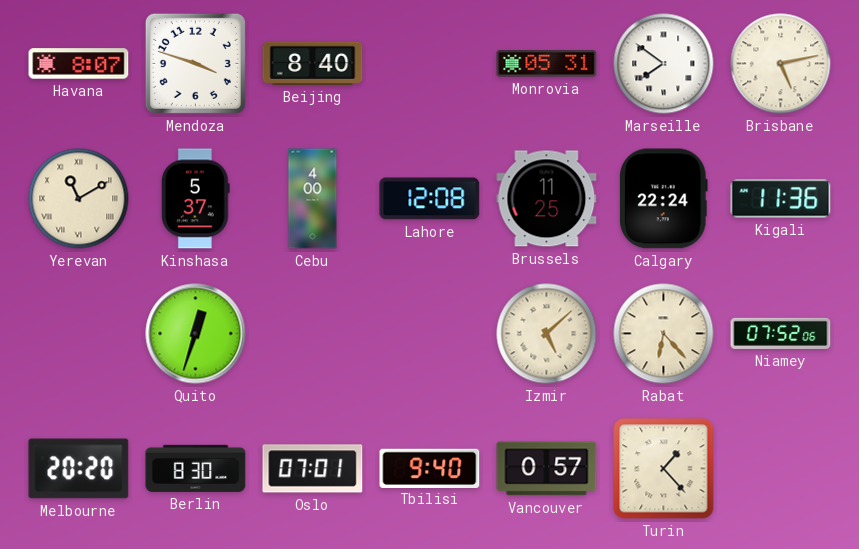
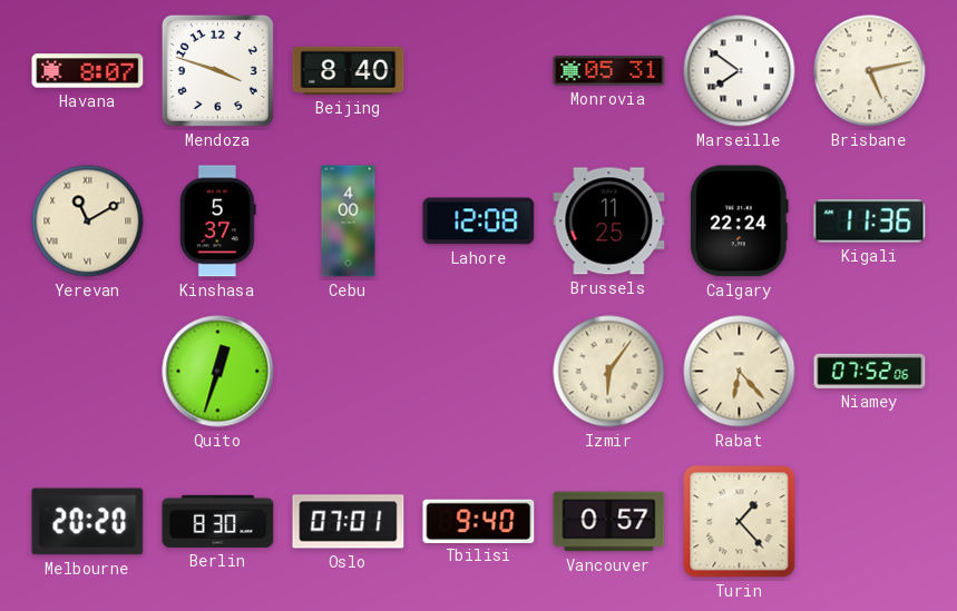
Izmir: 5:08 -> 6:06
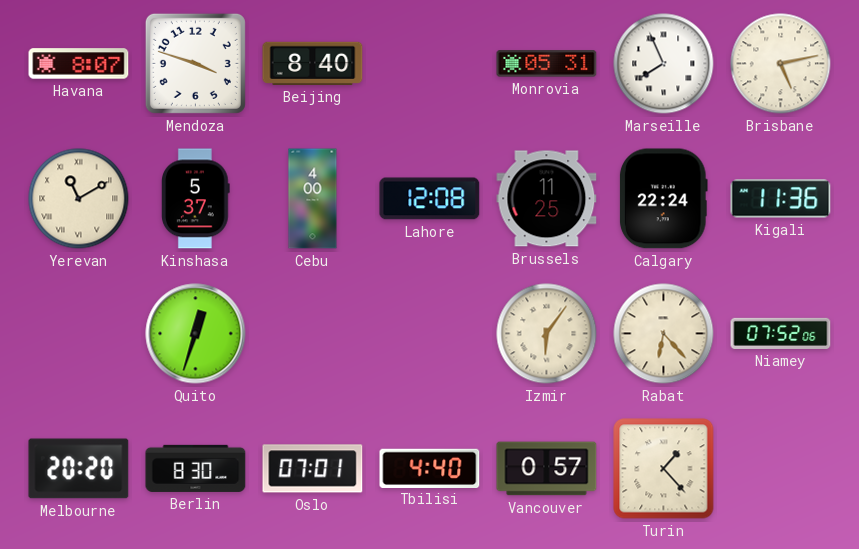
Marseille: 7:51 -> 7:56
Tbilisi: 9:40 -> 4:40
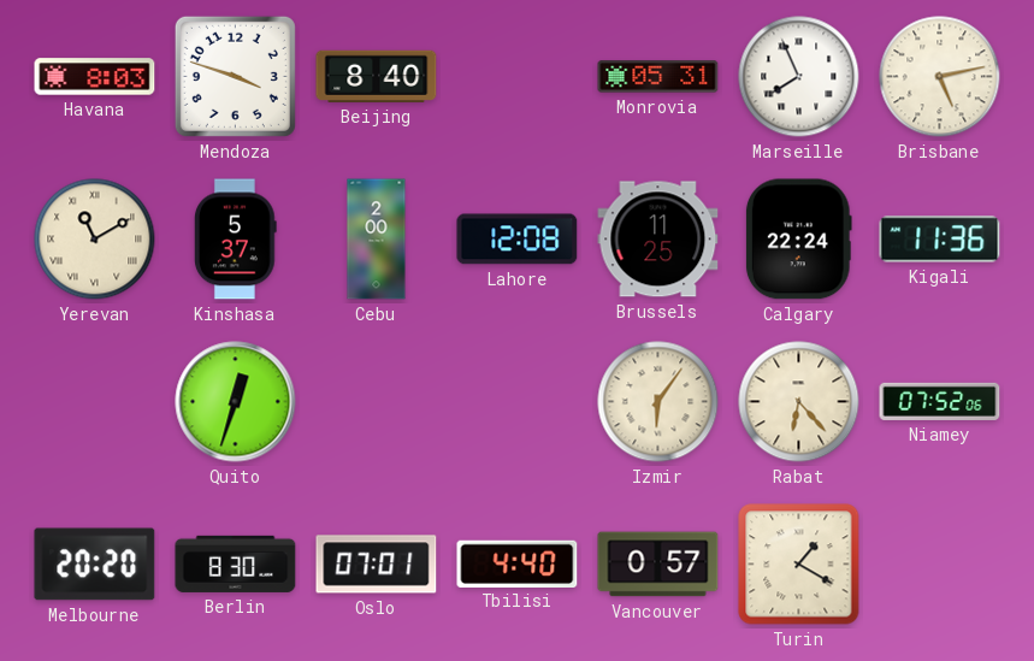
Havana: 8:07 -> 8:03
Cebu: 4:00 -> 2:00
Turin: 1:23 -> 1:20
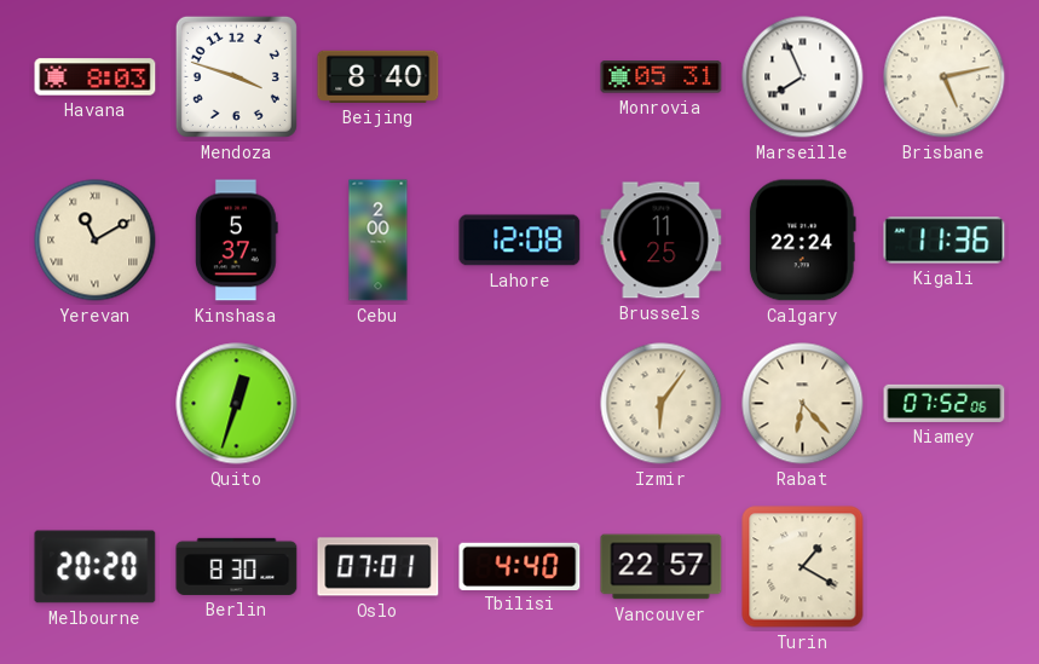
Vancouver: 0:57 -> 22:57
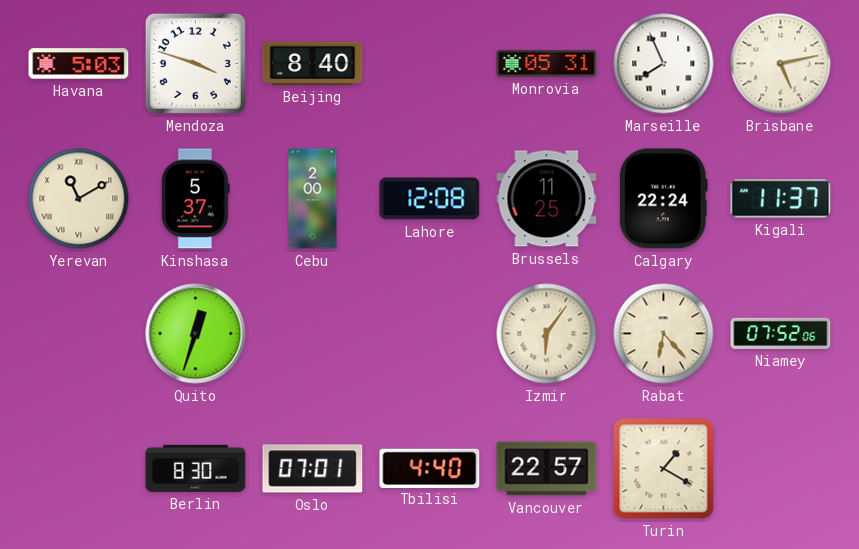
Havana: 8:03 -> 5:03
Kigali: 11:36 -> 11:37
Melbourne: 20:20 -> none
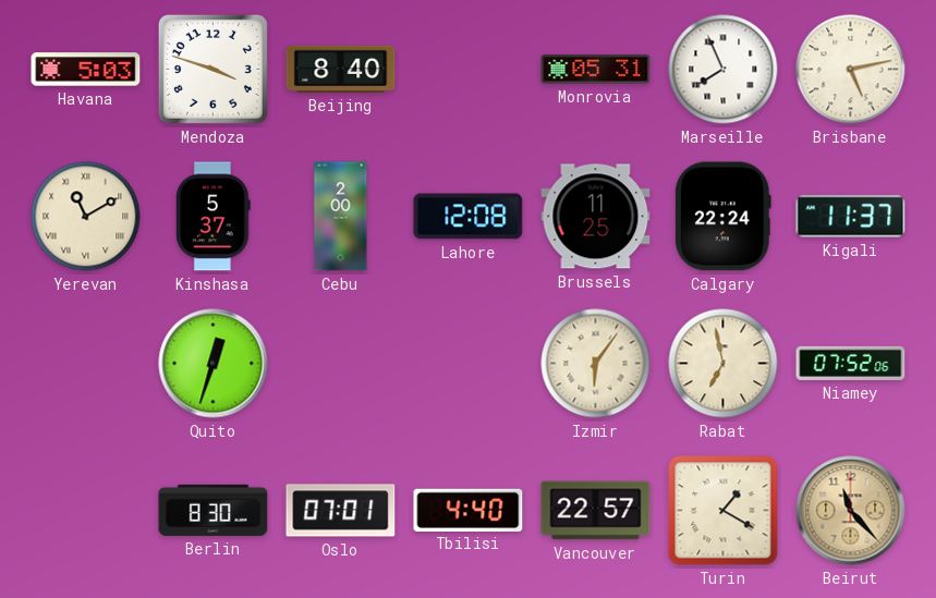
Rabat: 6:23 -> 6:58
Beirut: none -> 11:23
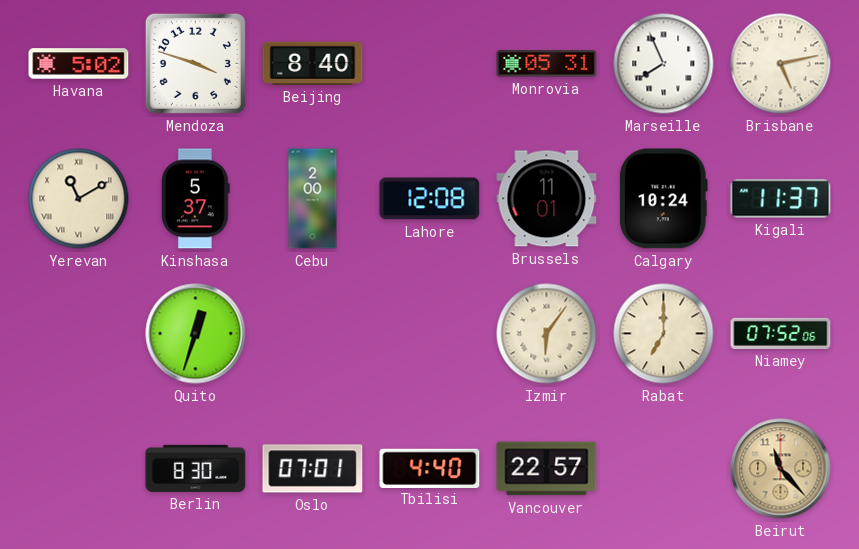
Havana: 5:03 -> 5:02
Brussels: 11:25 -> 11:01
Calgary: 22:24 -> 10:24
Rabat: 6:58 -> 7:00
Turin: 1:20 -> none
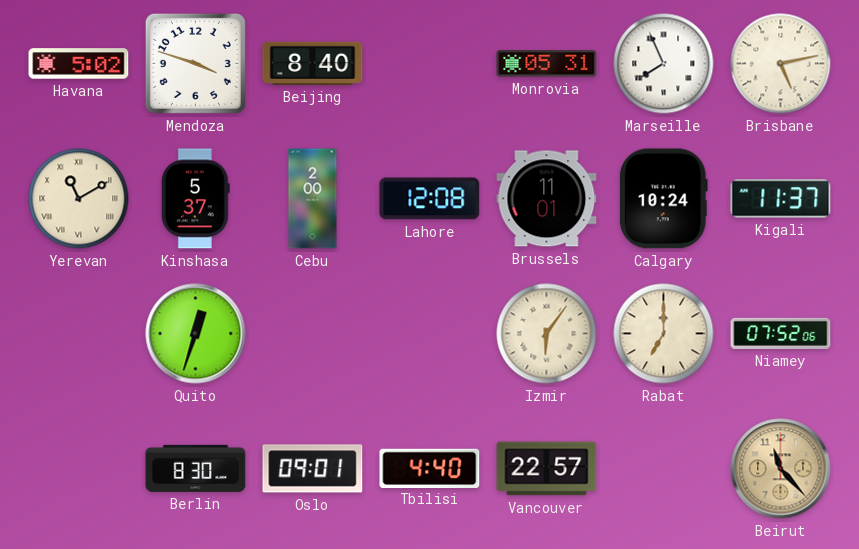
Oslo: 07:01 -> 09:01
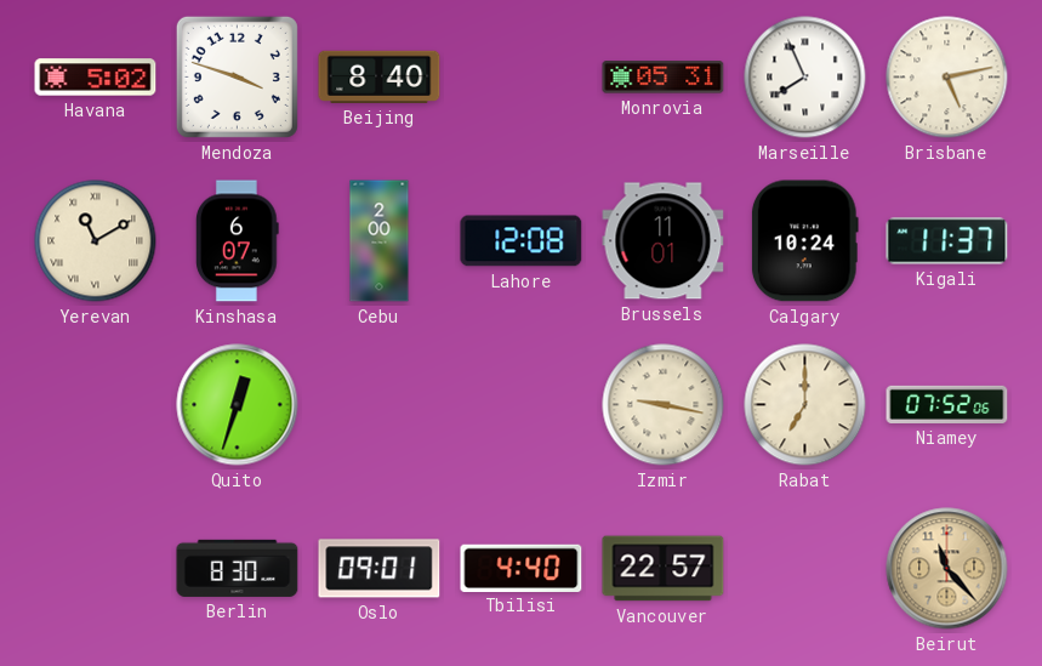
Kinshasa: 5:37 -> 6:07
Izmir: 6:06 -> 9:17
